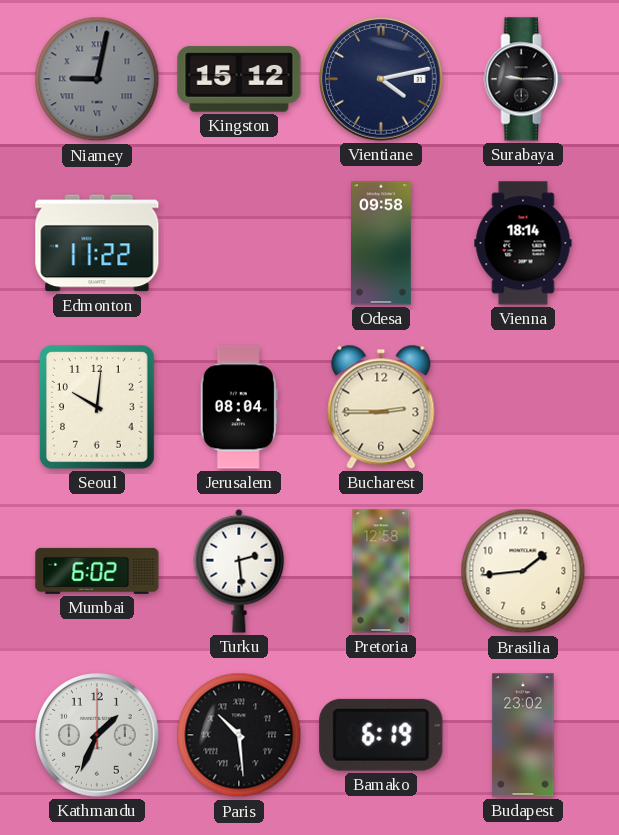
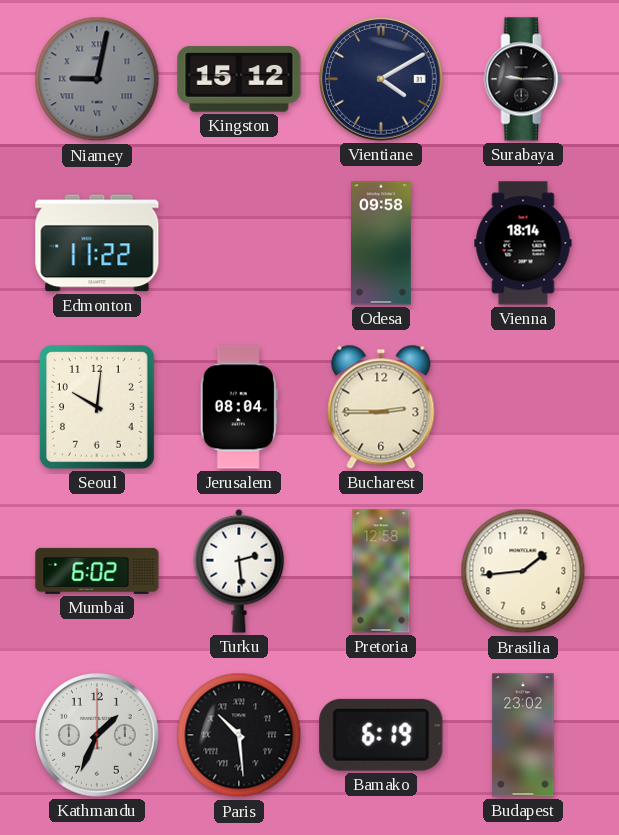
Vientiane: 4:13 -> 4:10
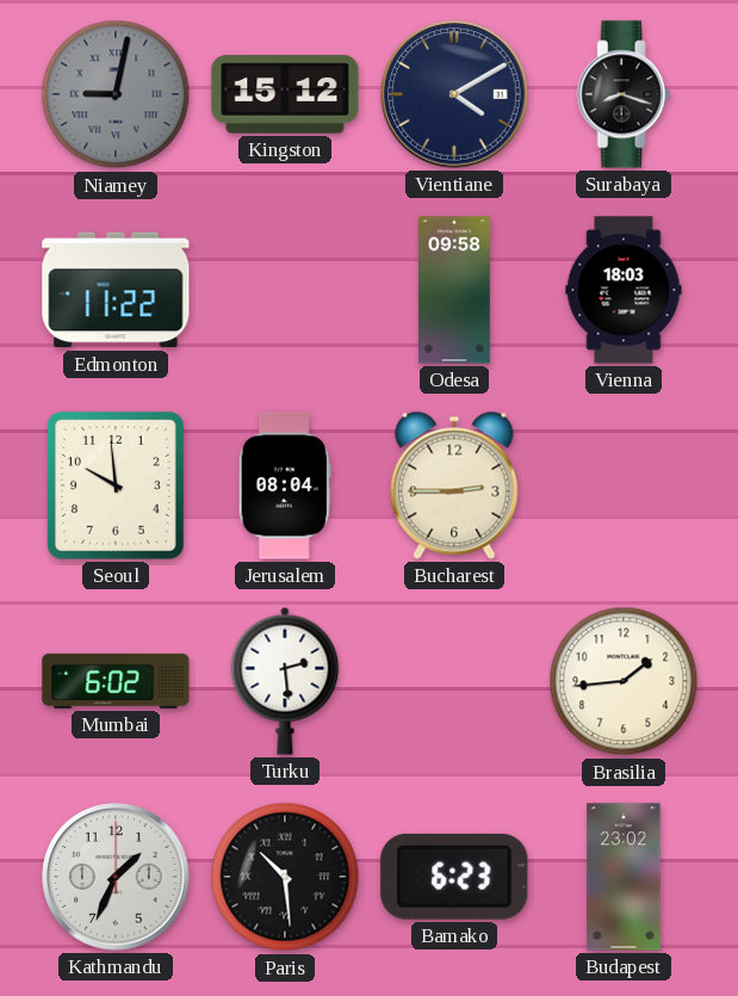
Surabaya: 9:15 -> 8:18
Vienna: 18:14 -> 18:03
Seoul: 10:01 -> 9:59
Pretoria: 12:58 -> none
Bamako: 6:19 -> 6:23
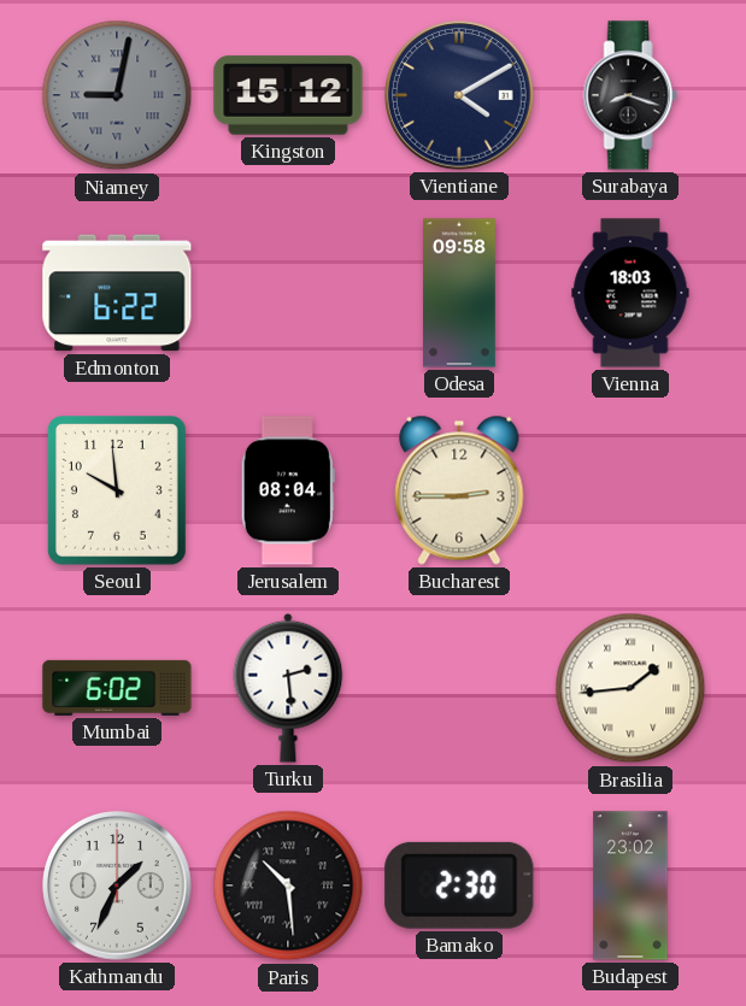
Edmonton: 11:22 -> 6:22
Brasilia numerals: Arabic -> Roman
Bamako: 6:23 -> 2:30
